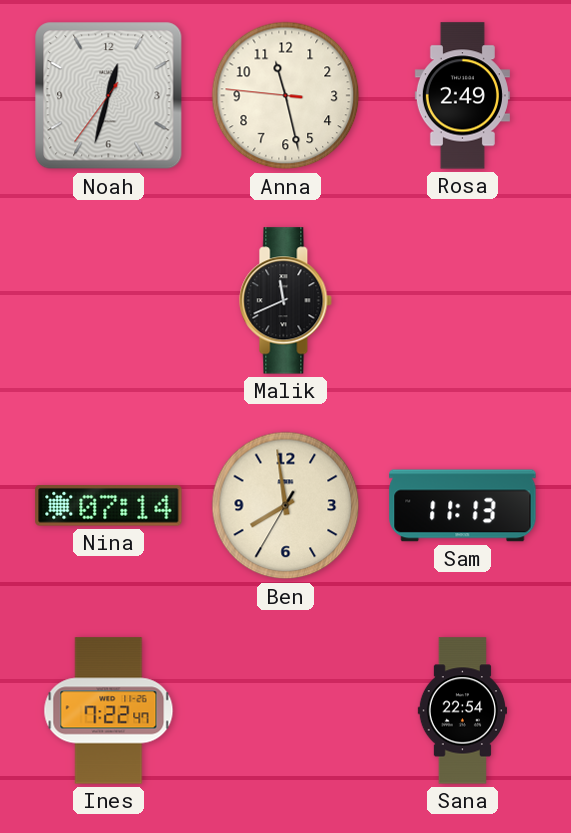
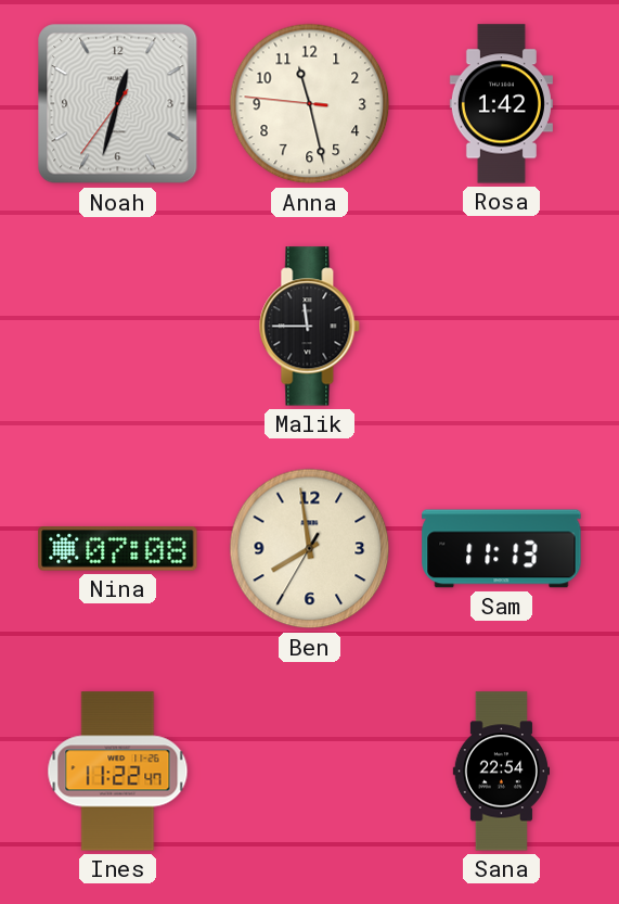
Rosa: 2:49 -> 1:42
Malik: 11:41 -> 11:45
Nina: 07:14 -> 07:08
Ines: 7:22 -> 11:22
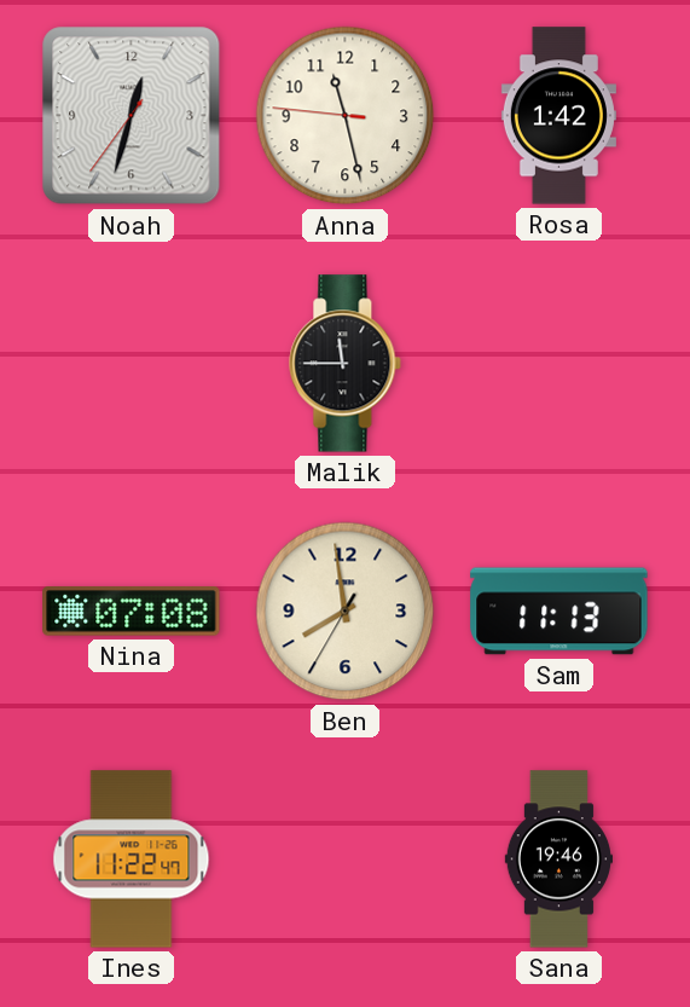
Sana: 22:54 -> 19:46
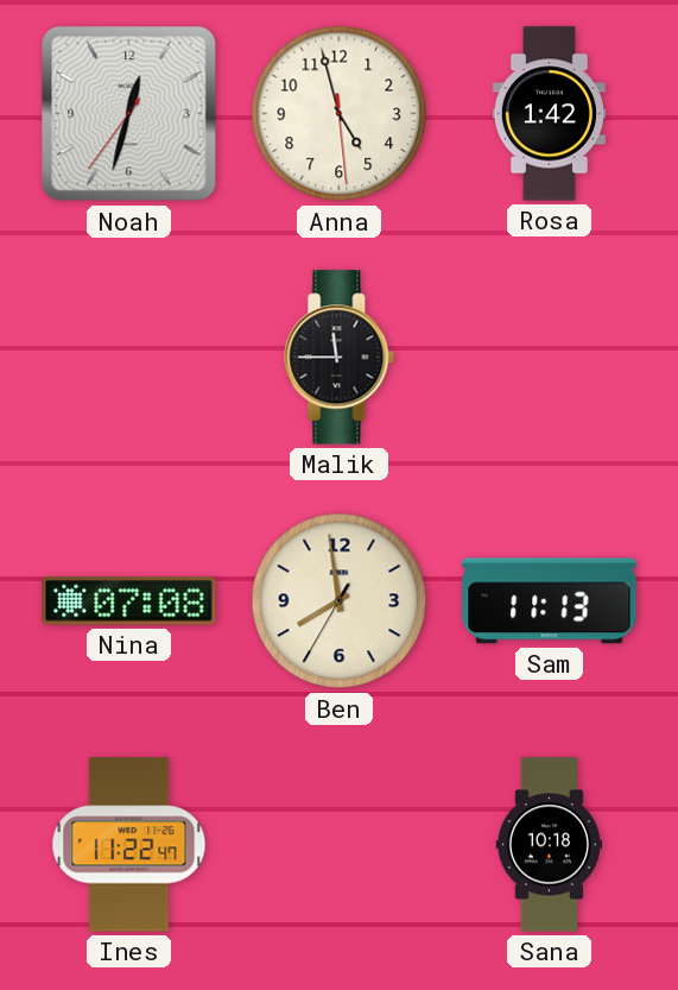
Anna: 11:27 -> 4:57
Sana: 19:46 -> 10:18
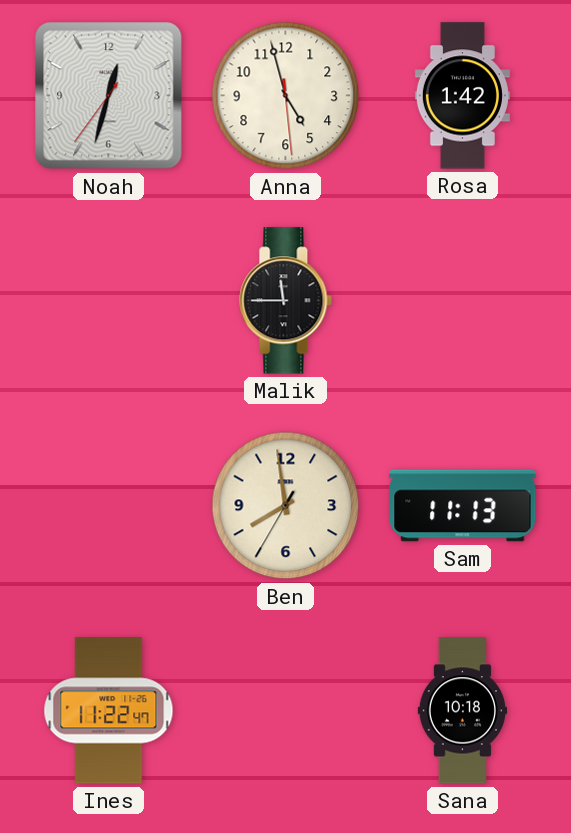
Nina: 07:08 -> none
